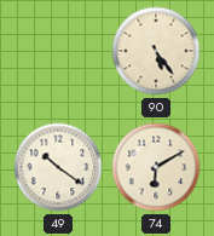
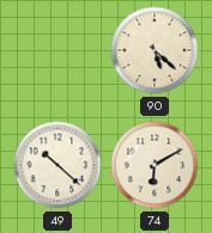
90: 5:24 -> 5:22
49: 10:21 -> 10:22
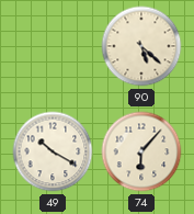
49: 10:22 -> 10:20
74: 6:10 -> 6:07
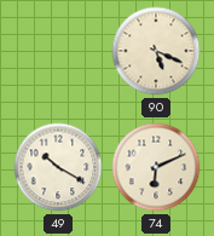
90: 5:22 -> 5:19
74: 6:07 -> 6:11
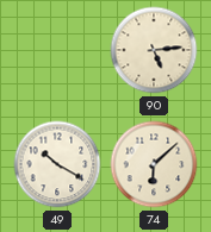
90: 5:19 -> 5:14
74: 6:11 -> 6:08
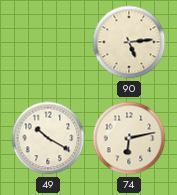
74: 6:08 -> 6:13
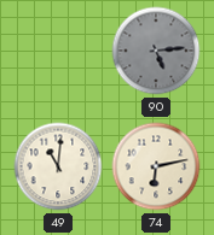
90 dial: cream -> grey
49: 10:20 -> 11:01
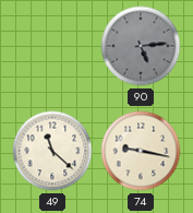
49: 11:01 -> 11:22
74: 6:13 -> 9:17
